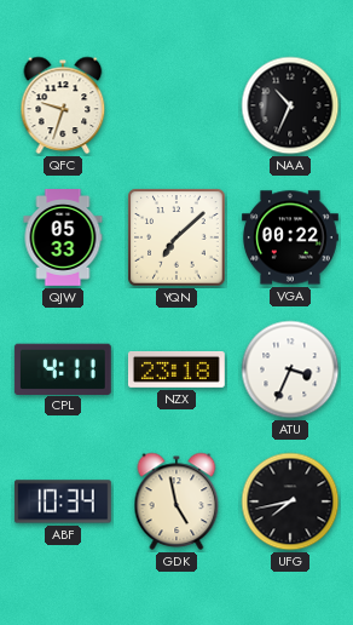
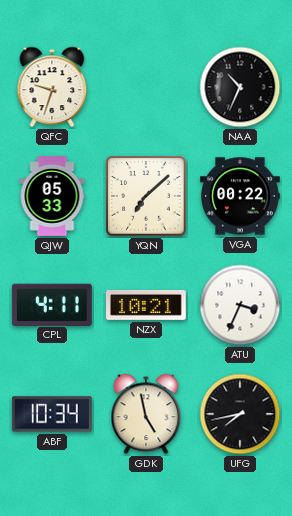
NZX: 23:18 -> 10:21
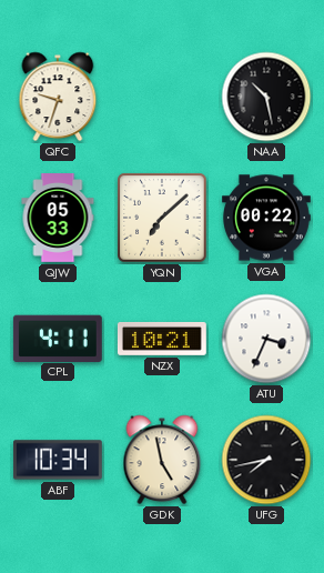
NAA: 10:34 -> 10:28
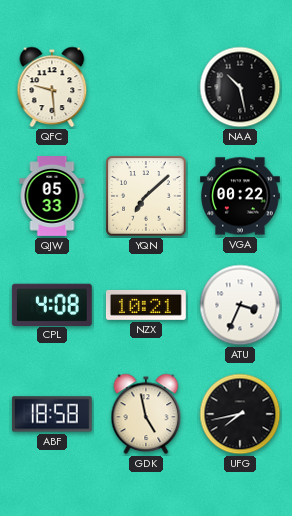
QFC: 9:33 -> 9:29
CPL: 4:11 -> 4:08
ABF: 10:34 -> 18:58
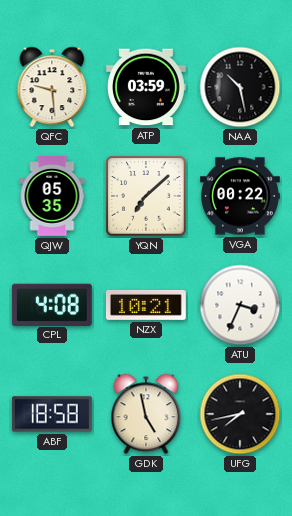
ATP: none -> 03:59
QJW: 05:33 -> 05:35
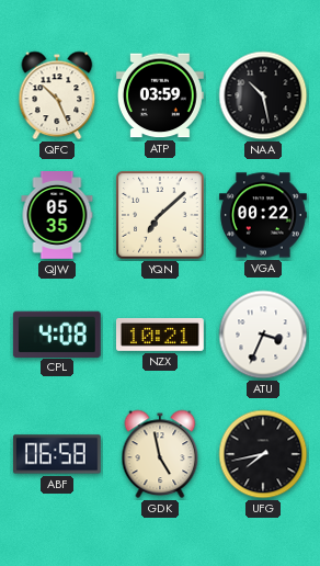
QFC: 9:29 -> 10:26
ABF: 18:58 -> 06:58
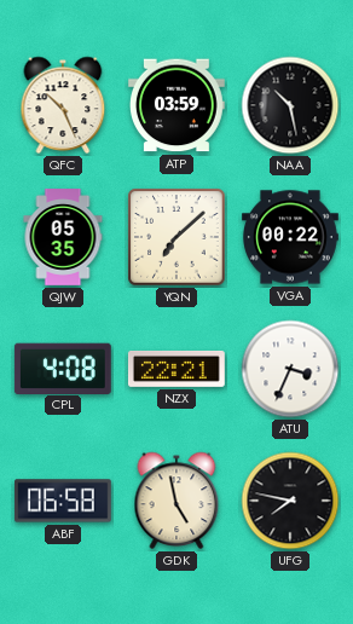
NZX: 10:21 -> 22:21
UFG: 7:43 -> 7:47
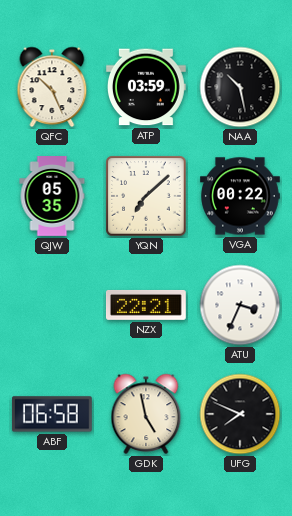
CPL: 4:08 -> none
UFG: 7:47 -> 7:49
